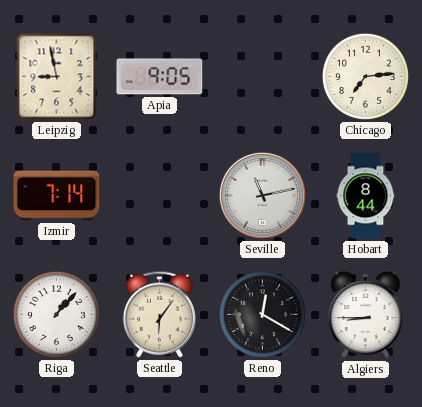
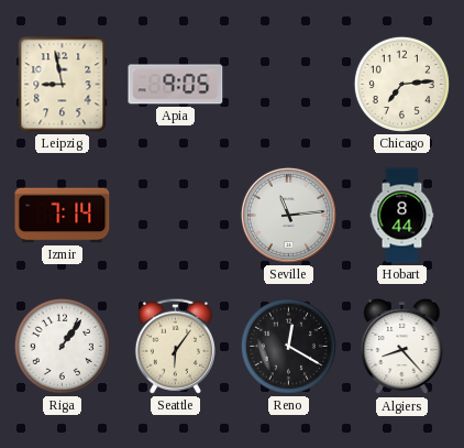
Seville: 11:13 -> 11:14
Riga: 1:07 -> 1:06
Algiers: 8:45 -> 8:23
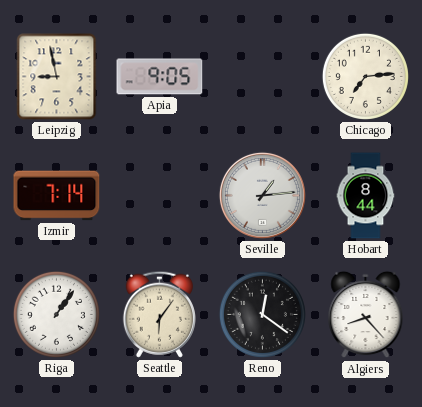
Seville: 11:14 -> 1:14
Reno: 12:20 -> 12:21
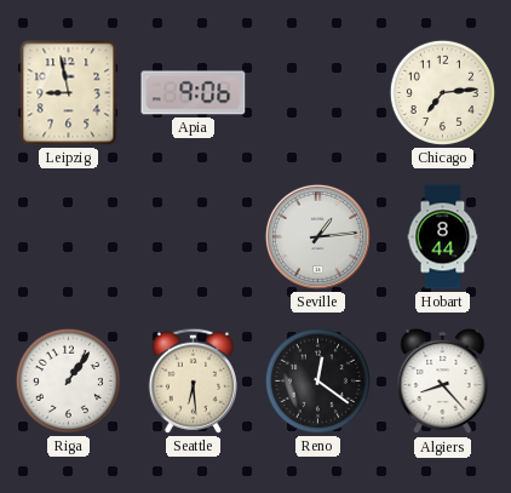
Apia: 9:05 -> 9:06
Izmir: 7:14 -> none
Seattle: 6:06 -> 6:29
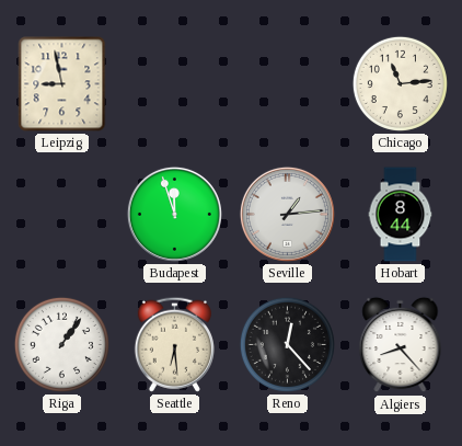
Apia: 9:06 -> none
Chicago: 7:14 -> 11:14
Budapest: none -> 11:57
Reno: 12:21 -> 12:23
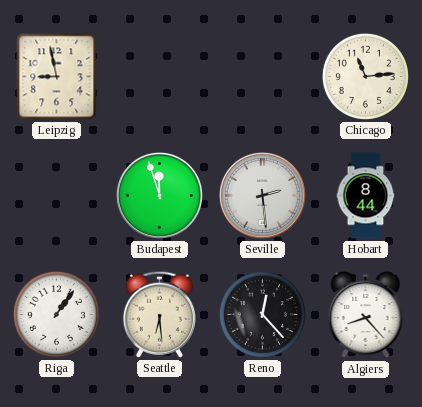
Seville: 1:14 -> 2:29
